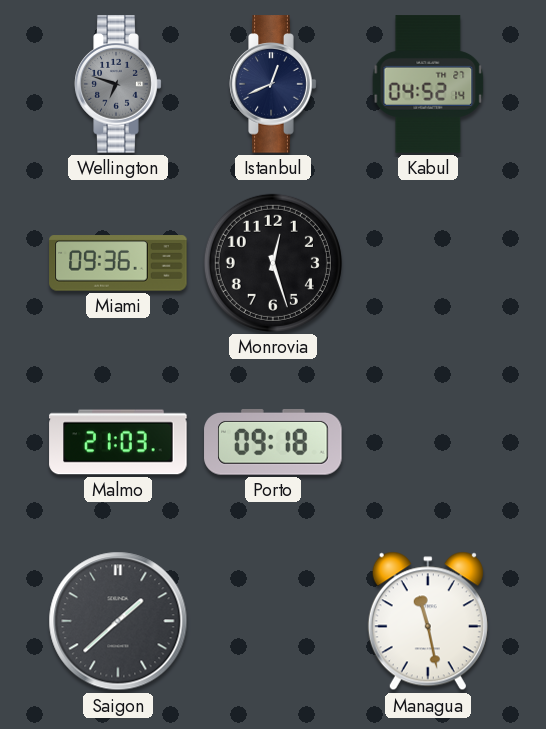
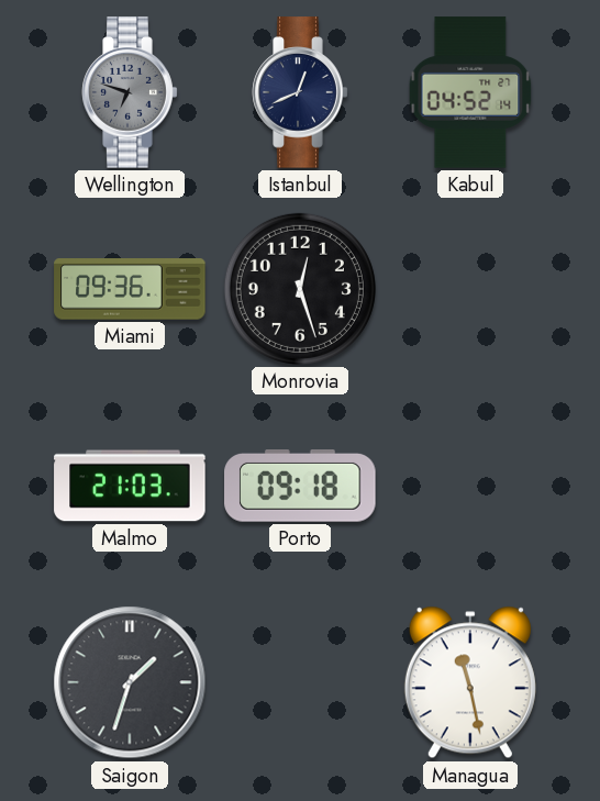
Saigon: 1:38 -> 1:33
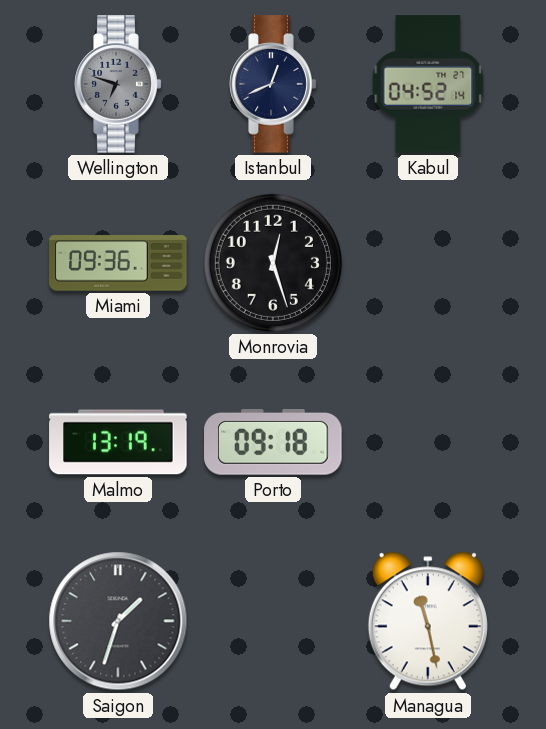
Malmo: 21:03 -> 13:19
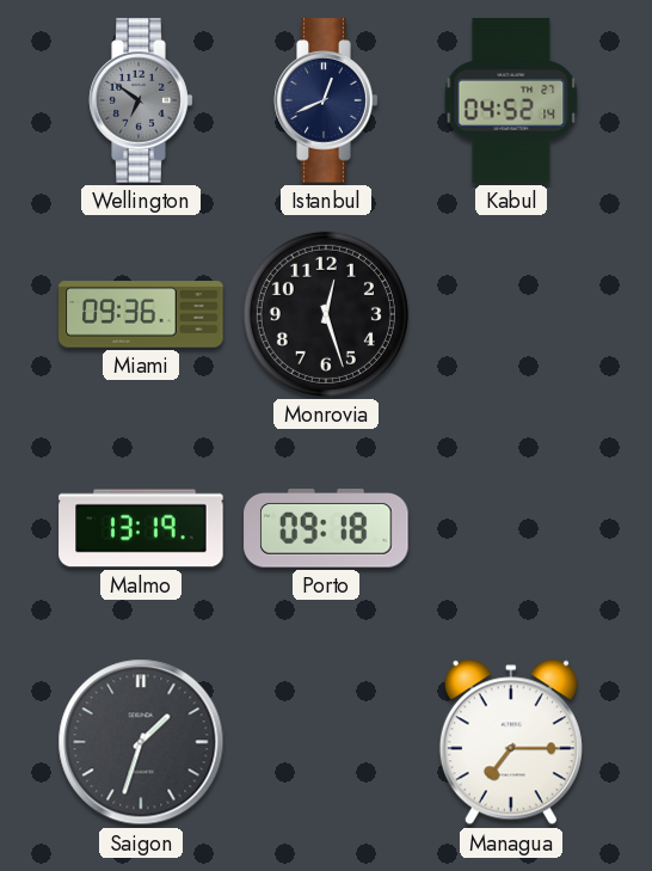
Wellington: 6:48 -> 6:51
Managua: 11:28 -> 7:15
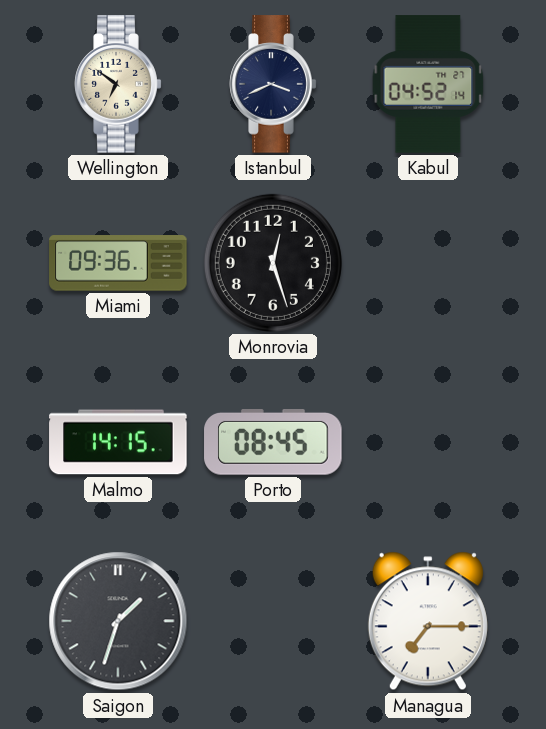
Wellington dial: grey -> cream
Istanbul: 12:41 -> 3:41
Malmo: 13:19 -> 14:15
Porto: 09:18 -> 08:45
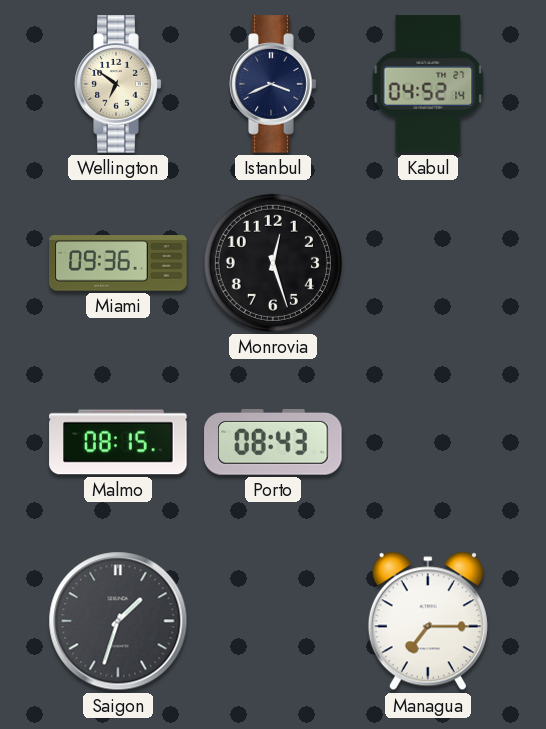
Malmo: 14:15 -> 08:15
Porto: 08:45 -> 08:43
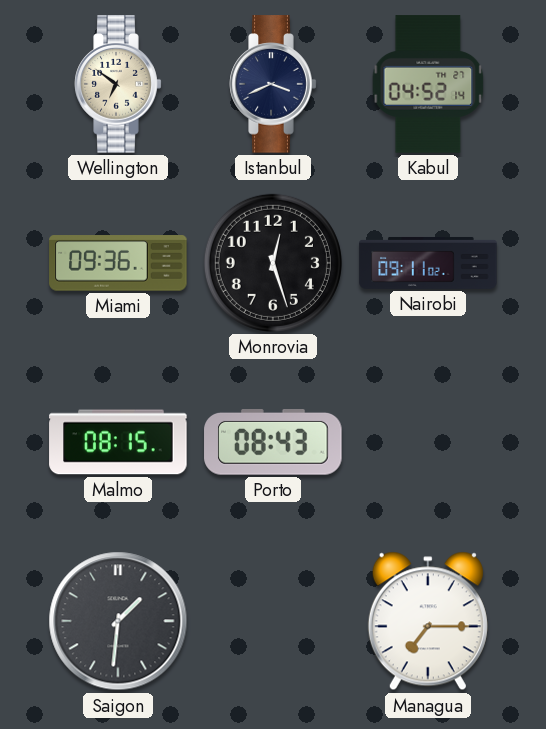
Nairobi: none -> 09:11
Saigon: 1:33 -> 1:31
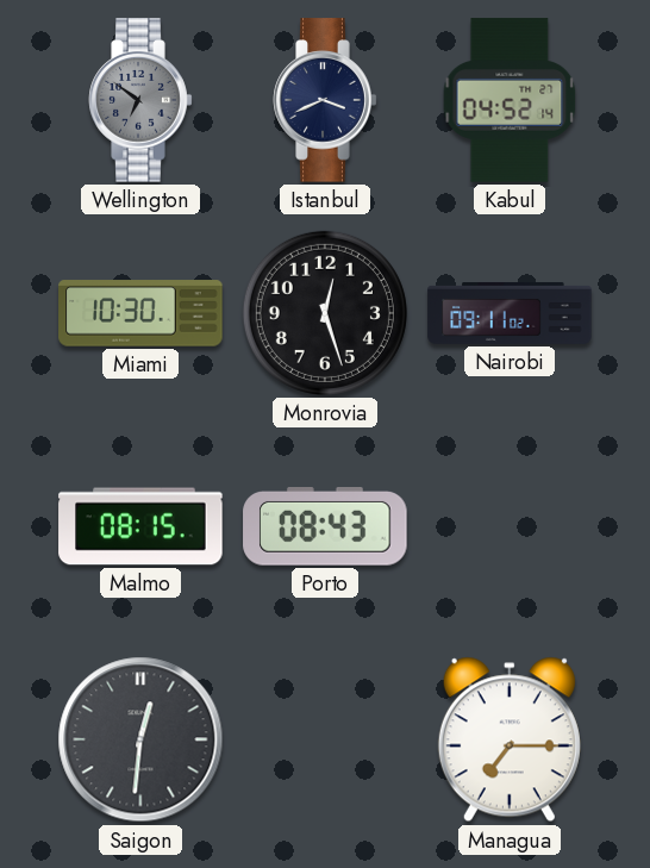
Wellington dial: cream -> grey
Miami: 09:36 -> 10:30
Saigon: 1:31 -> 12:31
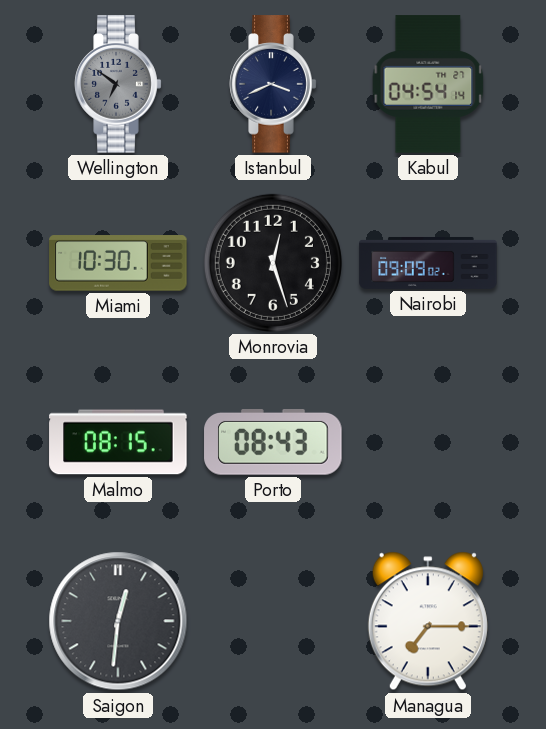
Kabul: 04:52 -> 04:54
Nairobi: 09:11 -> 09:09
